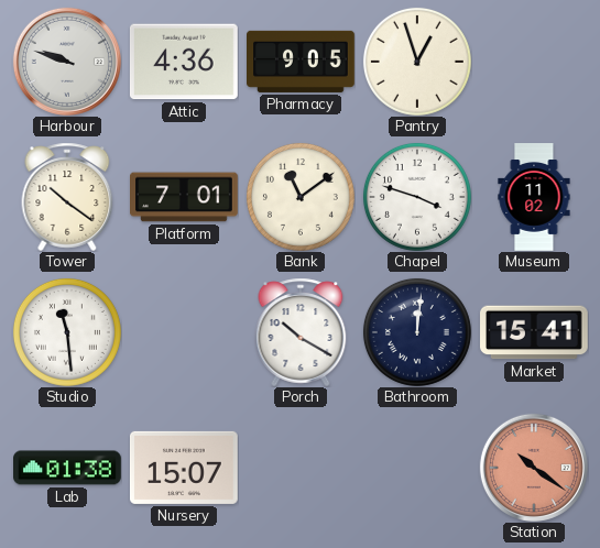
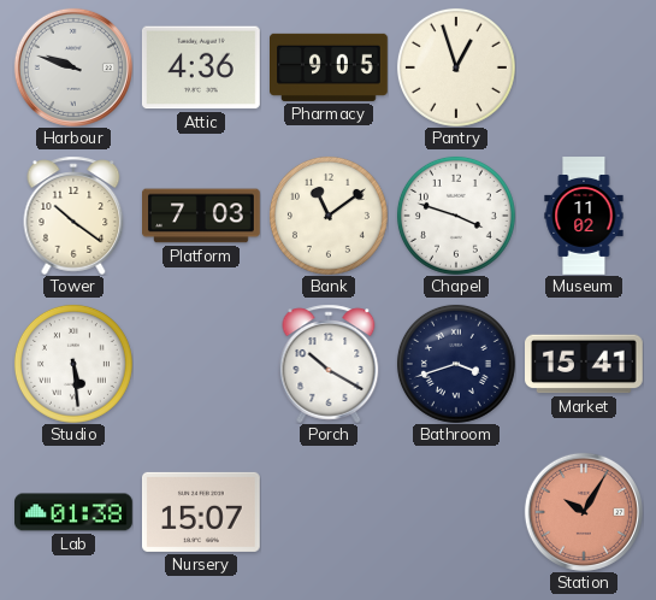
Platform: 7:01 -> 7:03
Studio: 11:29 -> 5:29
Bathroom: 12:01 -> 3:42
Station: 10:21 -> 10:05
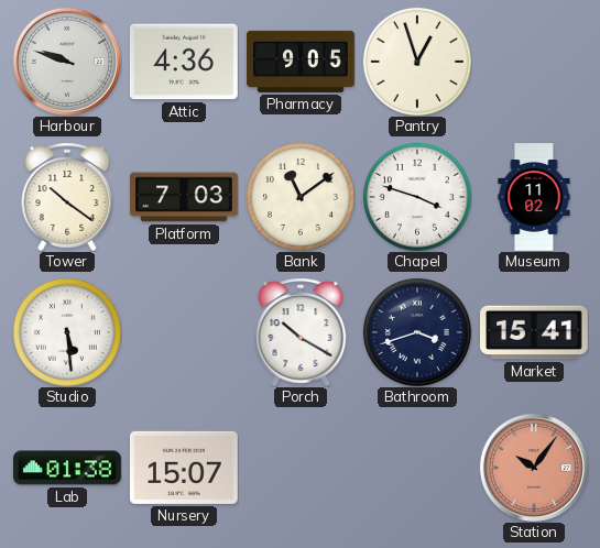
Station: 10:05 -> 10:06
